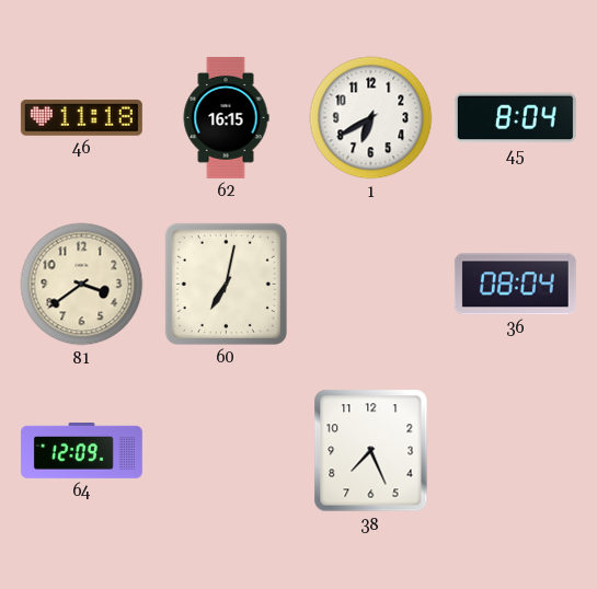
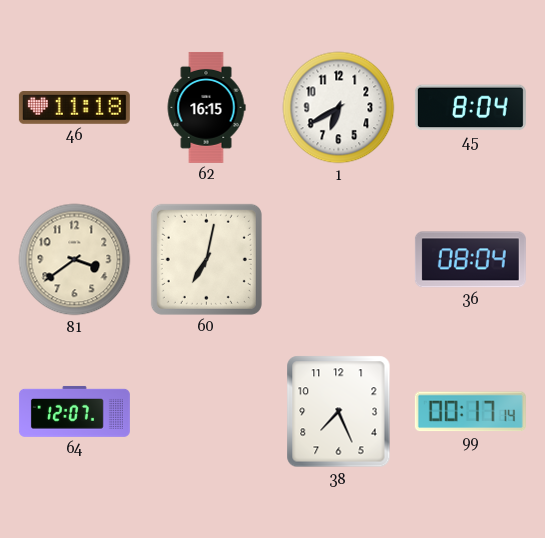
64: 12:09 -> 12:07
99: none -> 00:17
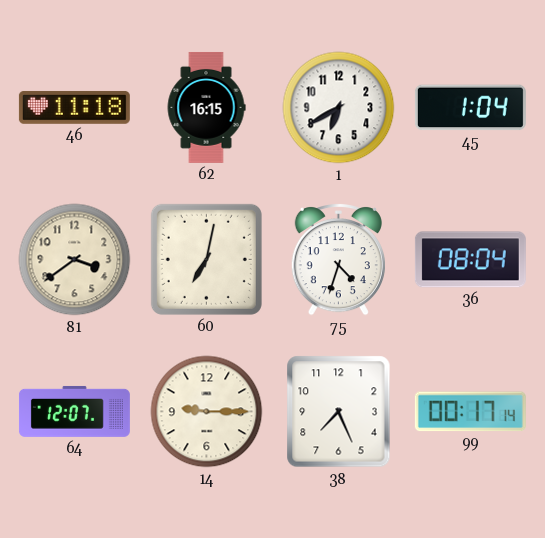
45: 8:04 -> 1:04
75: none -> 4:33
14: none -> 9:15
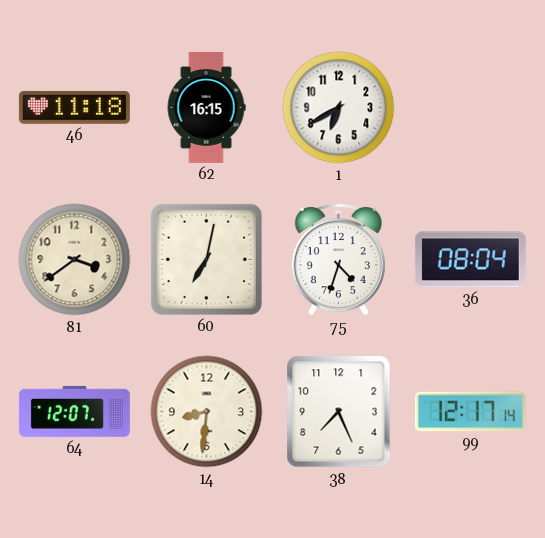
45: 1:04 -> none
14: 9:15 -> 8:31
99: 00:17 -> 12:17
